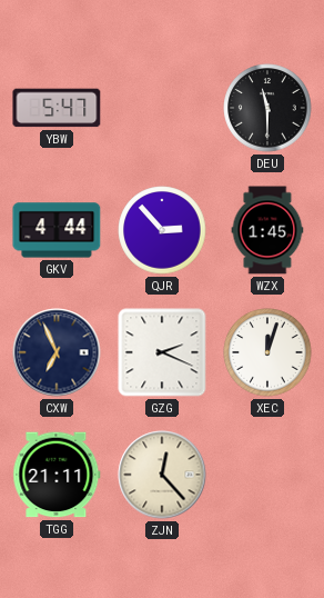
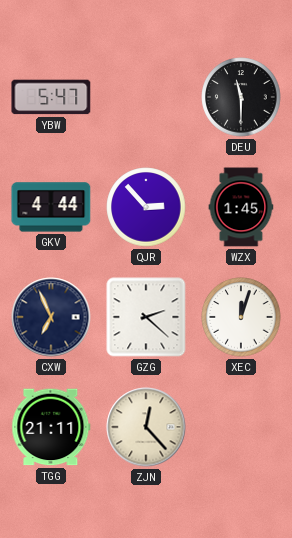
GZG: 2:19 -> 2:22
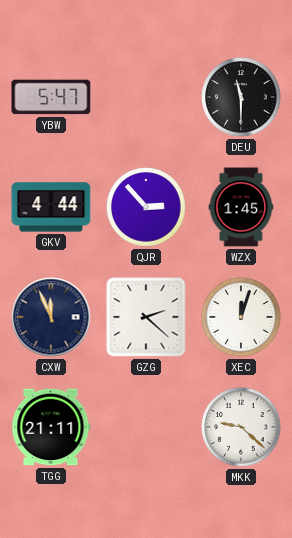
CXW: 6:56 -> 11:56
ZJN: 12:23 -> none
MKK: none -> 9:22
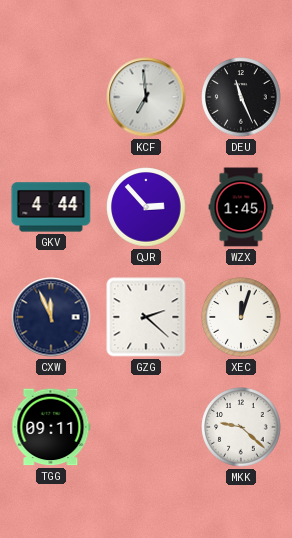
YBW: 5:47 -> none
KCF: none -> 6:59
DEU: 11:30 -> 11:26
TGG: 21:11 -> 09:11
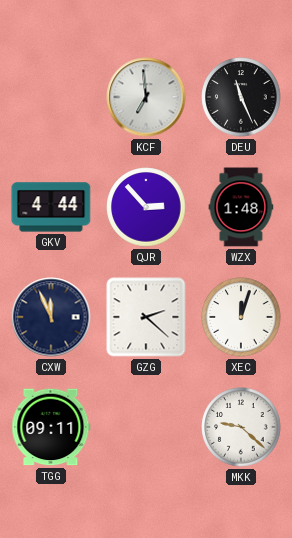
WZX: 1:45 -> 1:48
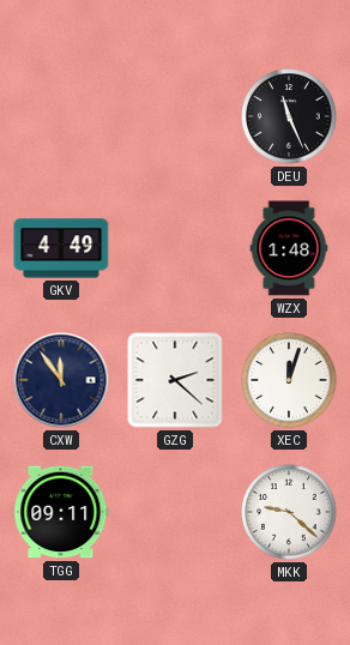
KCF: 6:59 -> none
GKV: 4:44 -> 4:49
QJR: 2:53 -> none
CXW: 11:56 -> 11:54
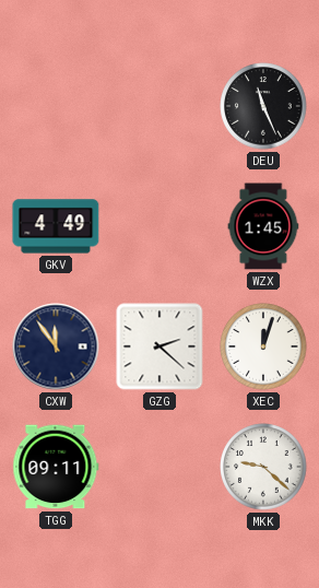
WZX: 1:48 -> 1:45
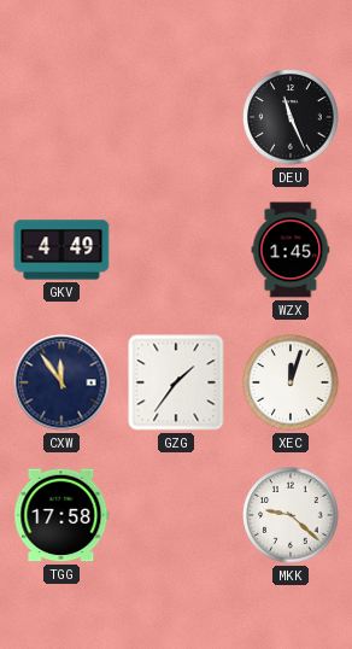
GZG: 2:22 -> 1:36
TGG: 09:11 -> 17:58
